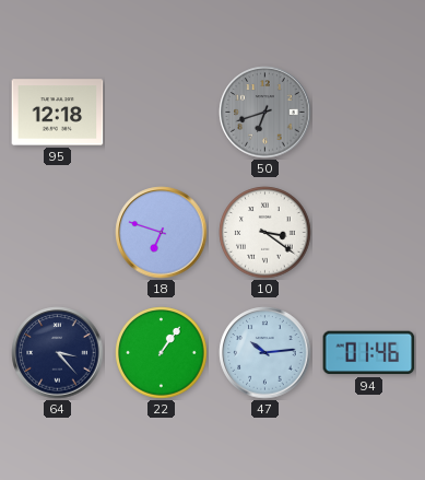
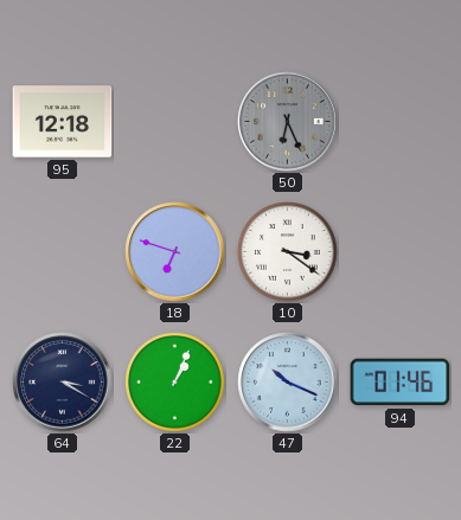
50: 6:42 -> 6:26
64: 3:23 -> 3:20
22: 1:06 -> 1:04
47: 10:14 -> 10:19
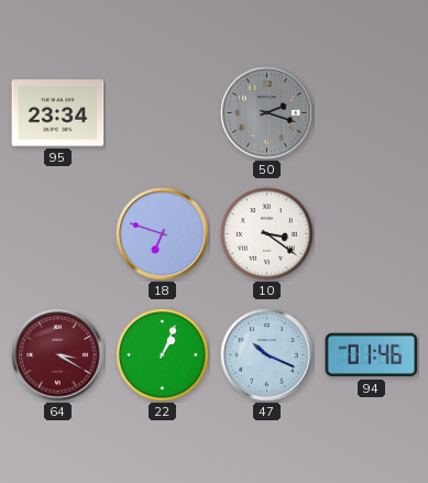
95: 12:18 -> 23:34
50: 6:26 -> 2:18
64 dial: navy -> burgundy
